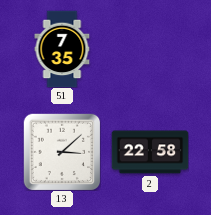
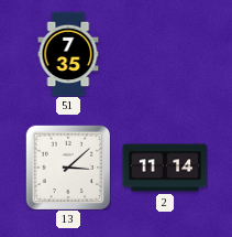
2: 22:58 -> 11:14
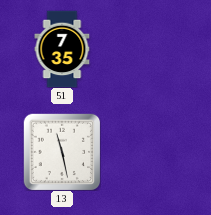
13: 3:08 -> 11:28
2: 11:14 -> none
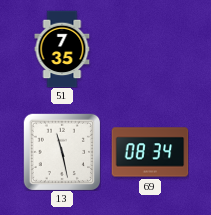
69: none -> 08:34
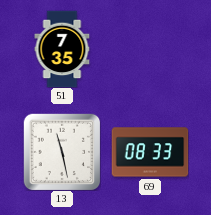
69: 08:34 -> 08:33
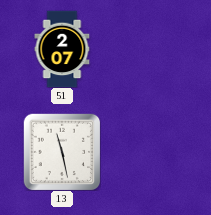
51: 7:35 -> 2:07
69: 08:33 -> none
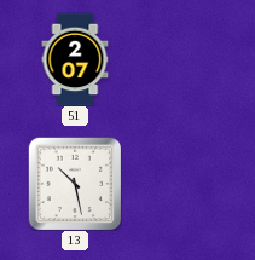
13: 11:28 -> 10:28
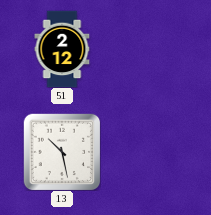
51: 2:07 -> 2:12
